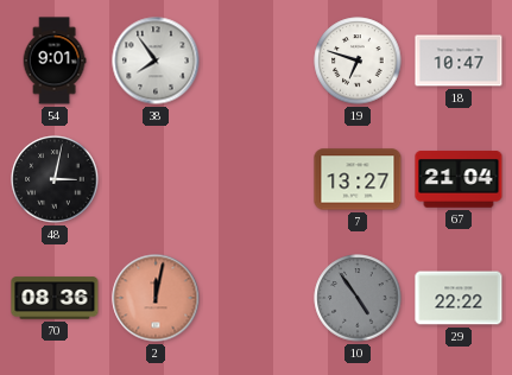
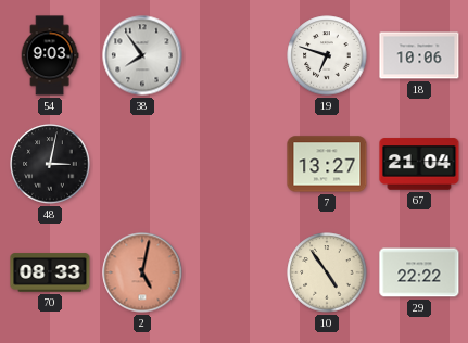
54: 9:01 -> 9:03
18: 10:47 -> 10:06
70: 08:36 -> 08:33
2: 12:02 -> 5:02
10 dial: grey -> cream
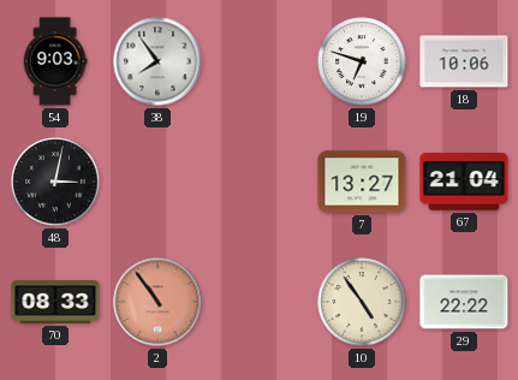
2: 5:02 -> 10:54
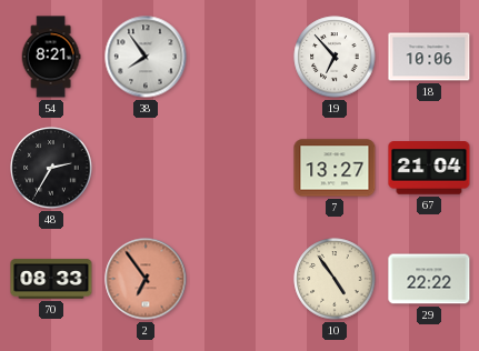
54: 9:03 -> 8:21
19: 6:48 -> 6:53
48: 3:02 -> 2:35
2: 10:54 -> 6:54
